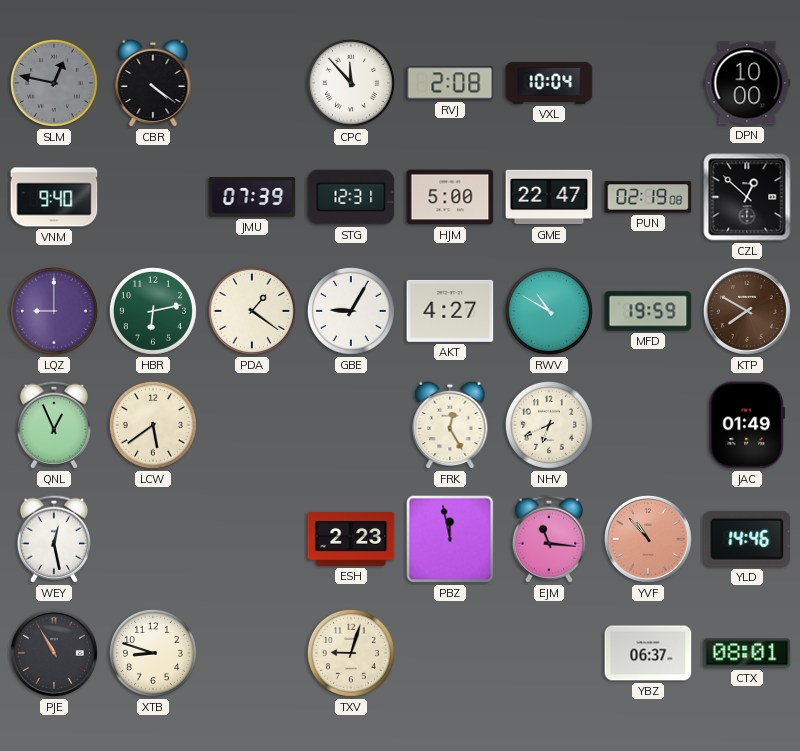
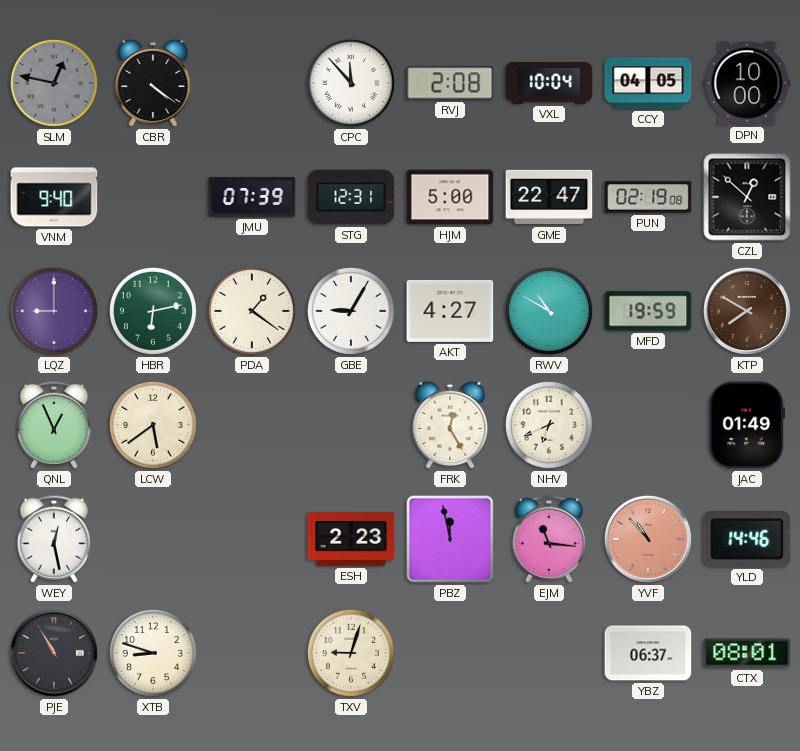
CCY: none -> 04:05
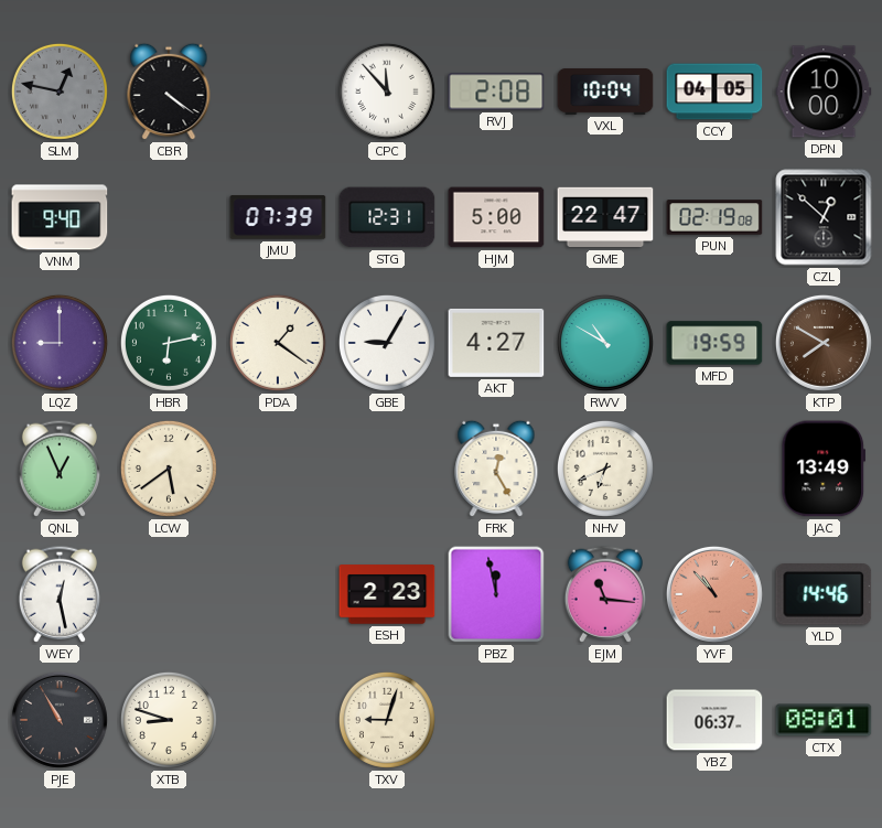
JAC: 01:49 -> 13:49
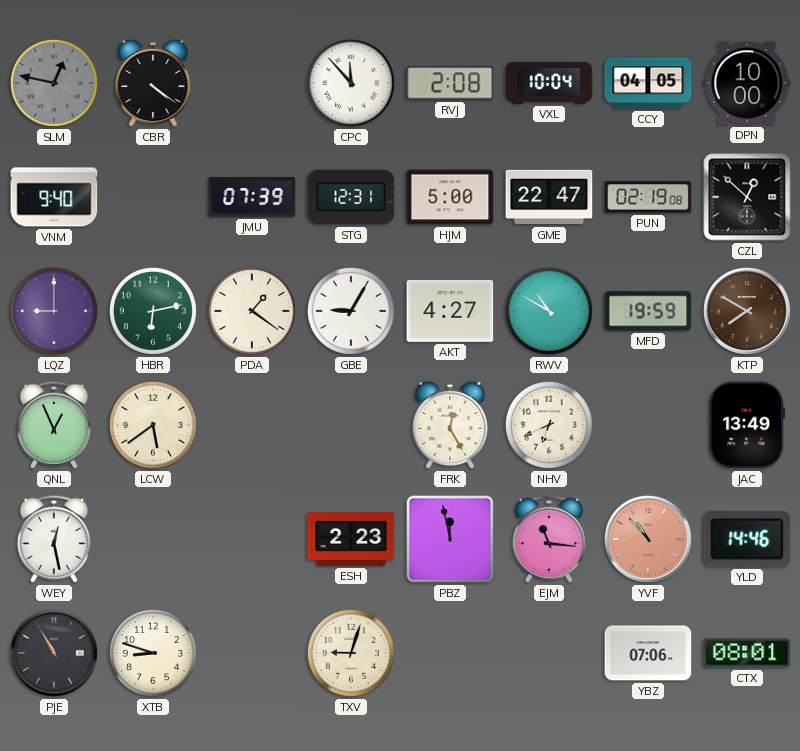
YBZ: 06:37 -> 07:06
